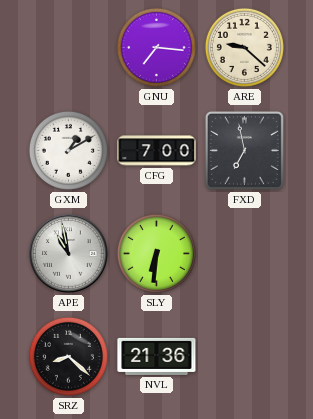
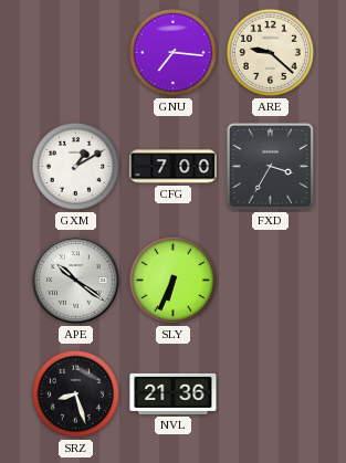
FXD: 6:58 -> 3:35
APE: 10:58 -> 10:21
SLY: 6:31 -> 6:34
SRZ: 8:22 -> 8:27
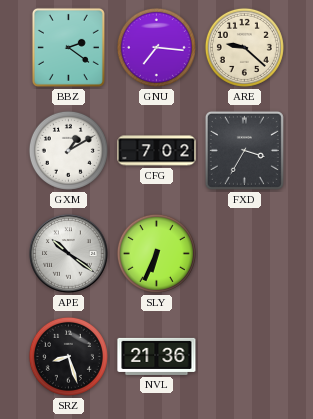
BBZ: none -> 2:21
CFG: 7:00 -> 7:02
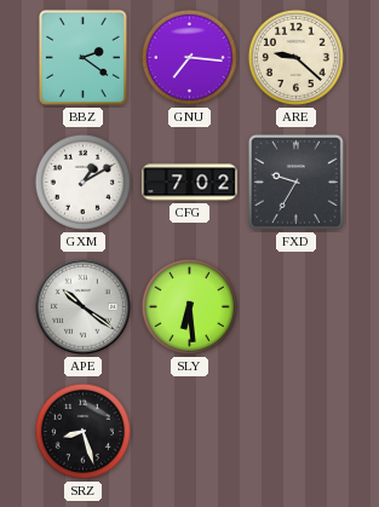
FXD: 3:35 -> 9:35
SLY: 6:34 -> 6:29
NVL: 21:36 -> none
